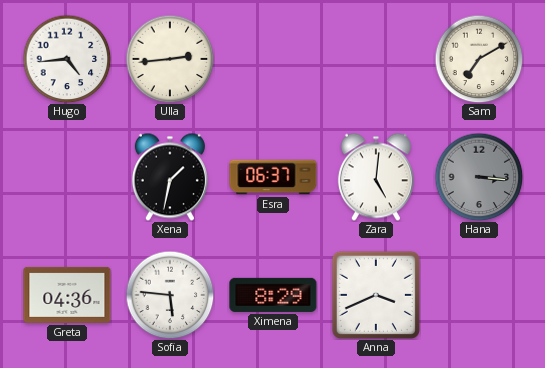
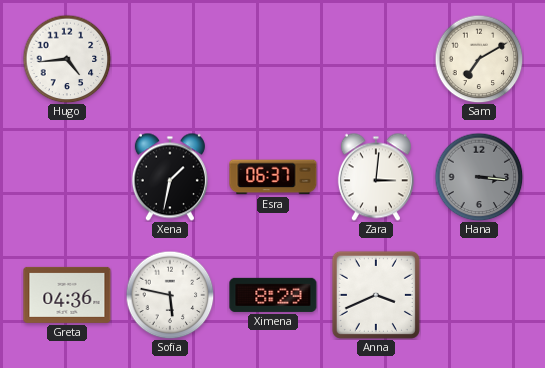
Ulla: 2:44 -> none
Zara: 5:01 -> 3:01
Sofia: 5:46 -> 5:47
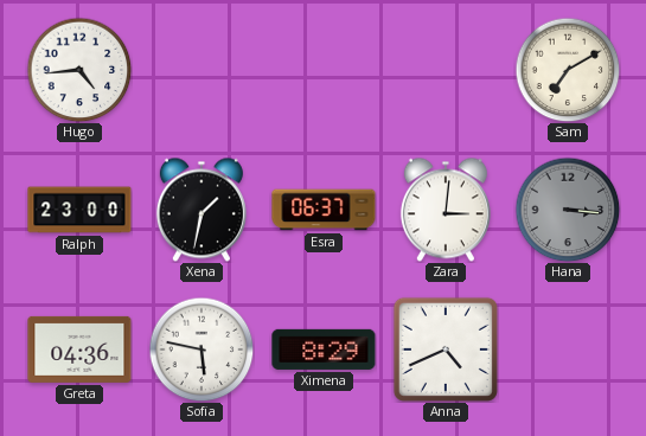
Ralph: none -> 23:00
Anna: 3:41 -> 4:41
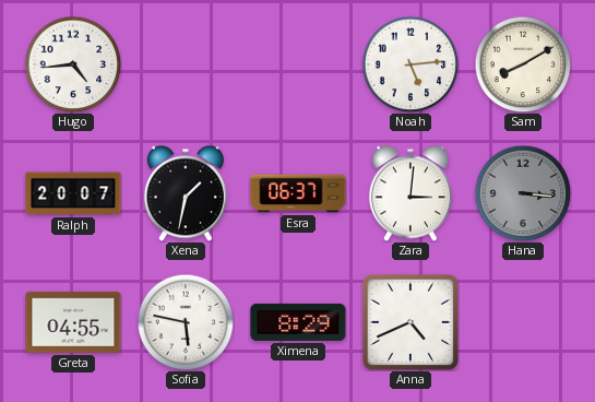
Noah: none -> 5:14
Sam: 7:10 -> 8:10
Ralph: 23:00 -> 20:07
Greta: 04:36 -> 04:55
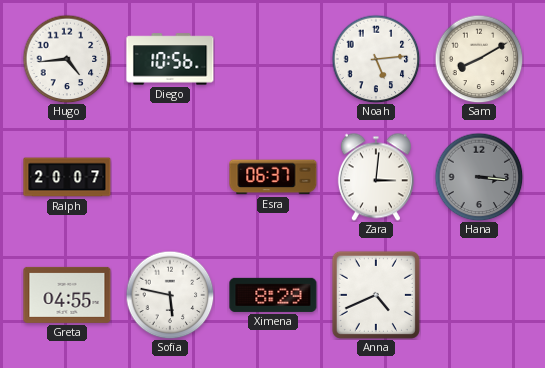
Diego: none -> 10:56
Xena: 1:32 -> none
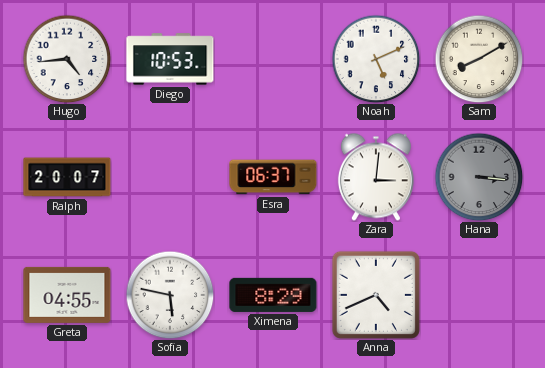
Diego: 10:56 -> 10:53
Noah: 5:14 -> 5:11
